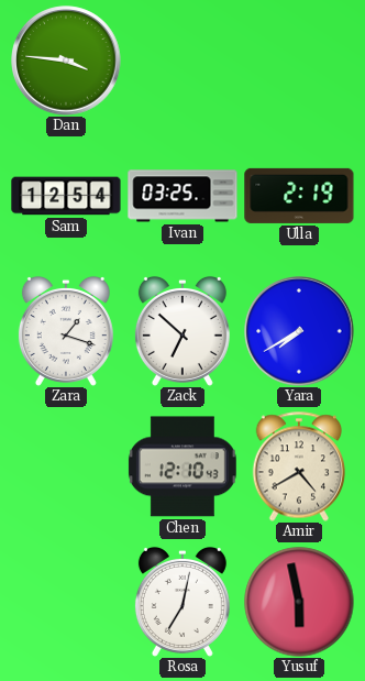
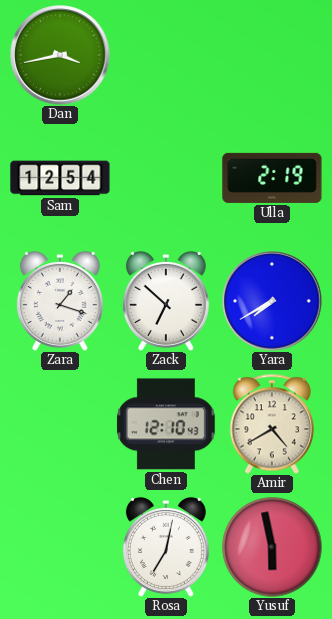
Dan: 3:46 -> 3:43
Ivan: 03:25 -> none
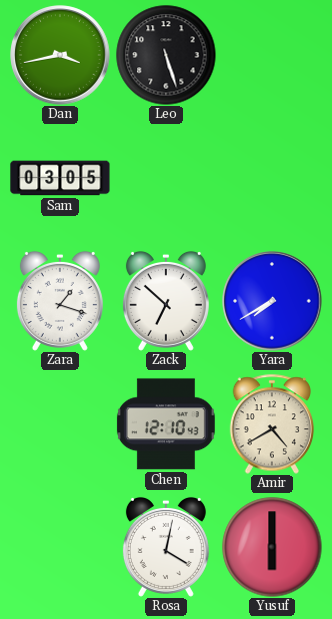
Leo: none -> 5:27
Sam: 12:54 -> 03:05
Ulla: 2:19 -> none
Rosa: 7:02 -> 4:02
Yusuf: 5:58 -> 6:00
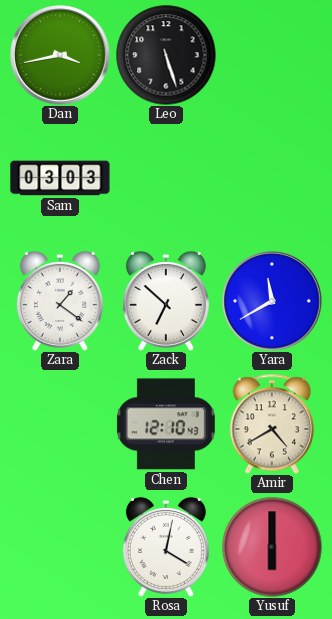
Sam: 03:05 -> 03:03
Zara: 1:18 -> 1:21
Yara: 7:40 -> 11:40
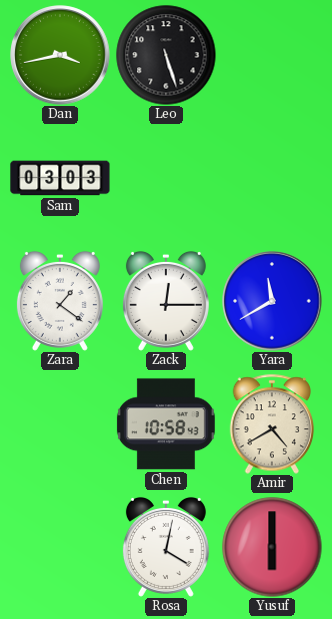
Zack: 6:52 -> 12:15
Chen: 12:10 -> 10:58
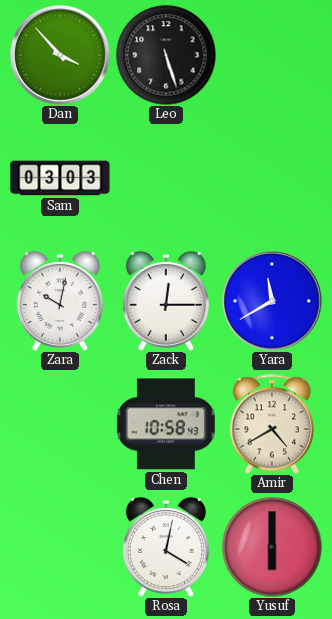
Dan: 3:43 -> 3:53
Zara: 1:21 -> 10:02
